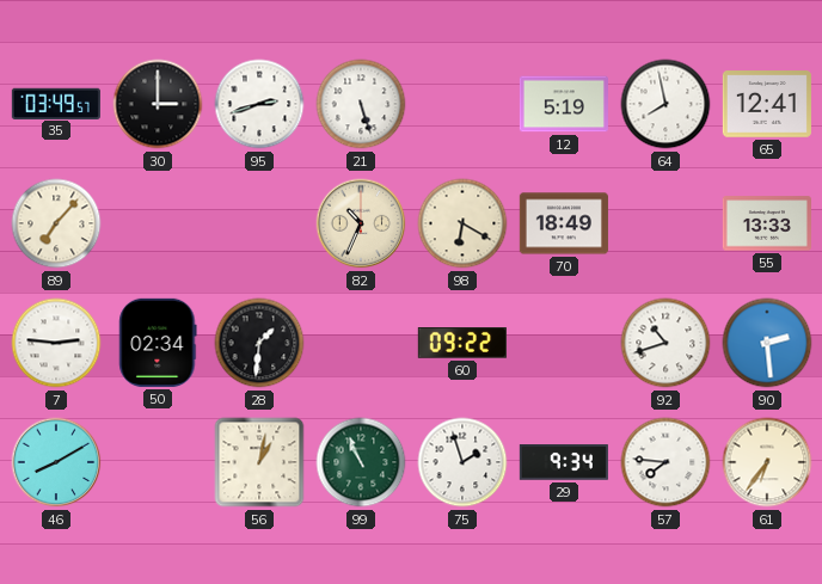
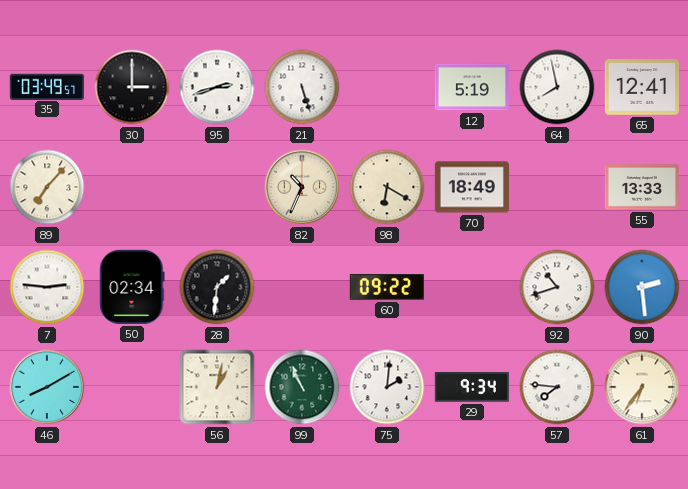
75: 1:57 -> 2:01
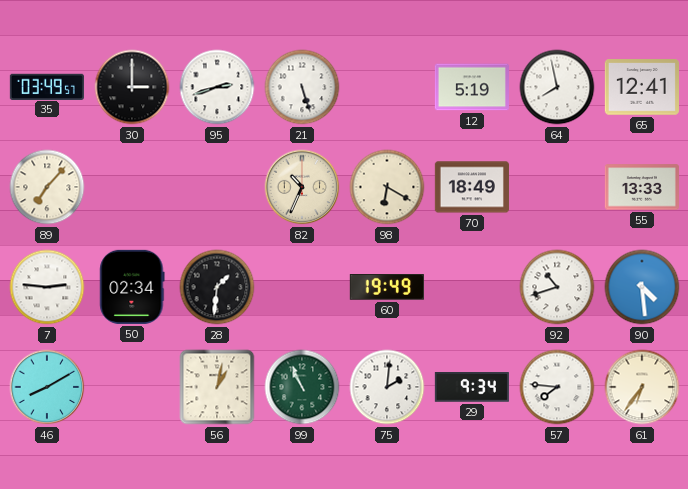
60: 09:22 -> 19:49
90: 2:29 -> 4:29
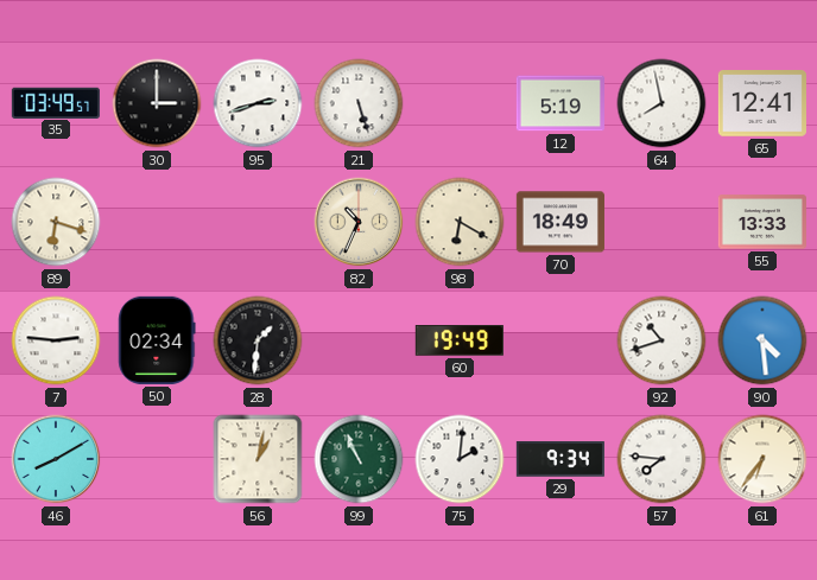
89: 7:07 -> 6:18
